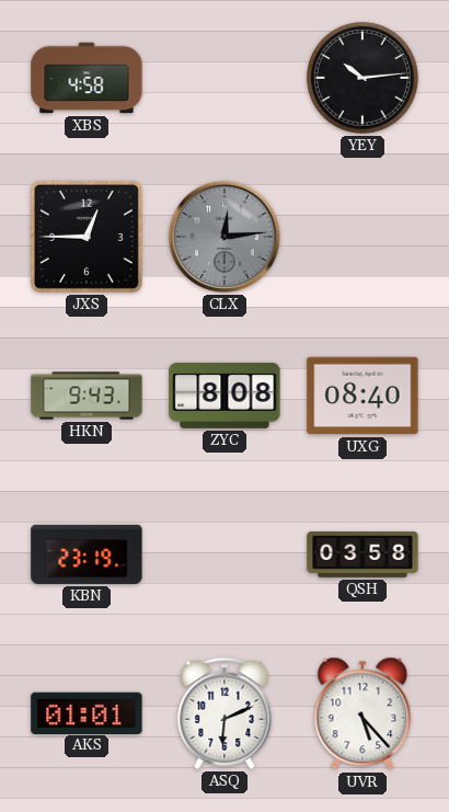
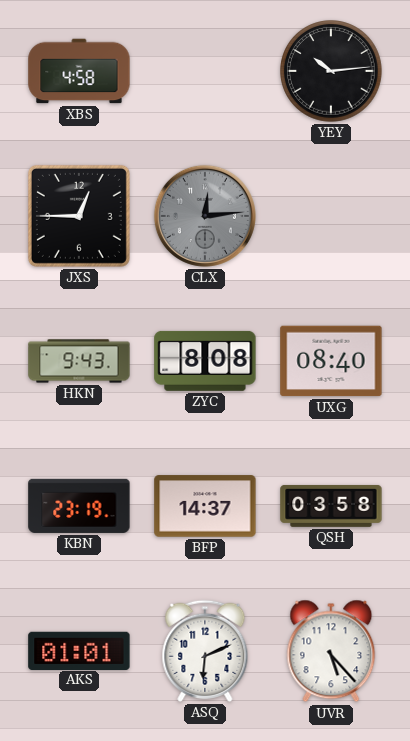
BFP: none -> 14:37
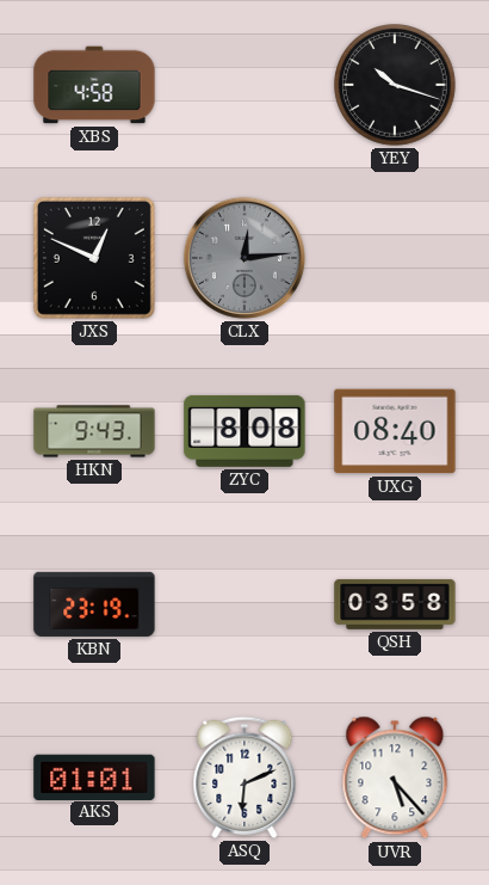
YEY: 10:14 -> 10:18
JXS: 12:45 -> 12:49
BFP: 14:37 -> none
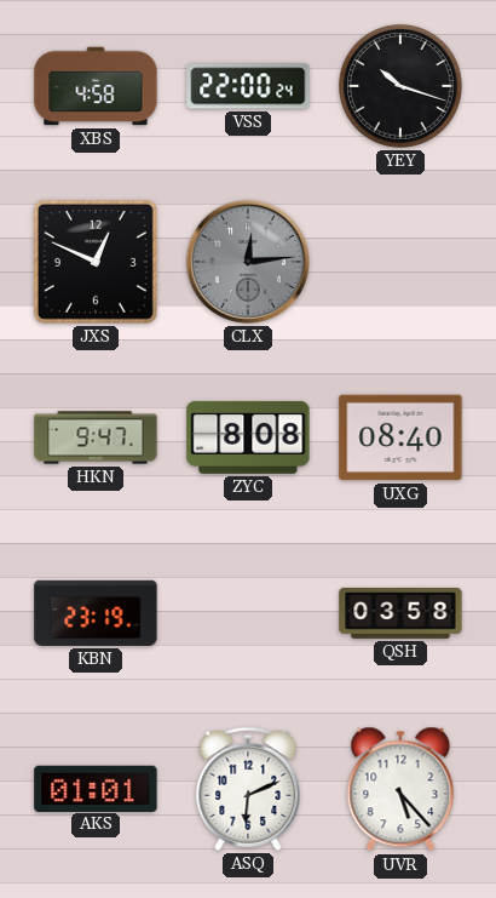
VSS: none -> 22:00
HKN: 9:43 -> 9:47
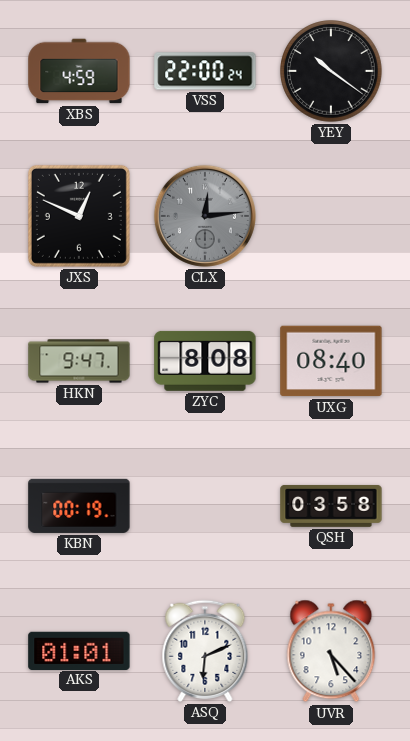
XBS: 4:58 -> 4:59
YEY: 10:18 -> 10:21
KBN: 23:19 -> 00:19
